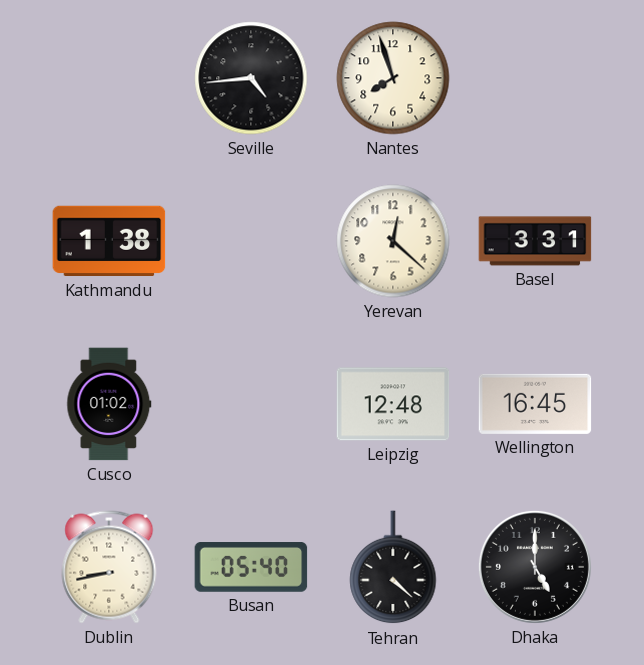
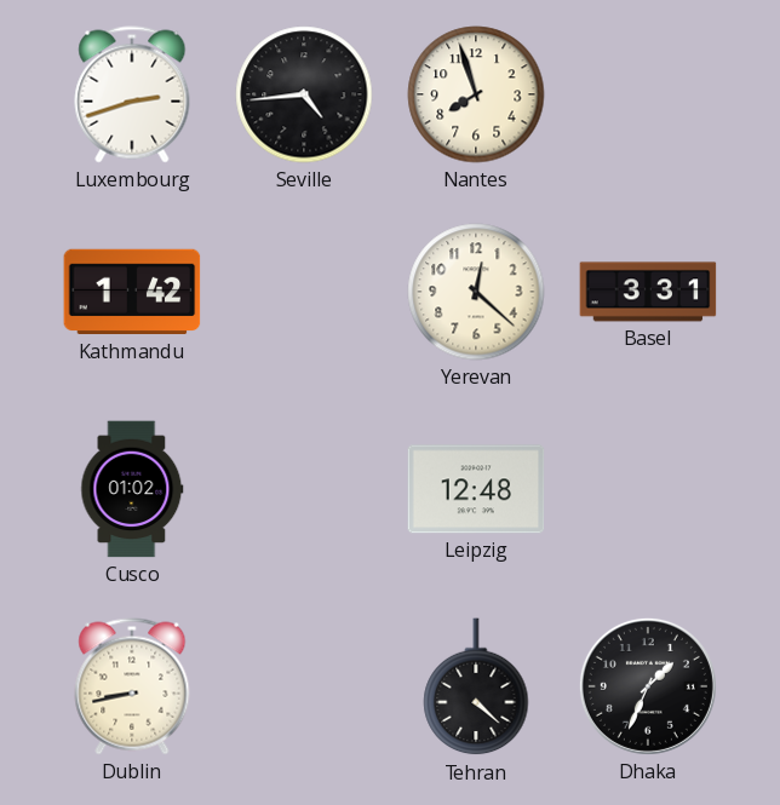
Luxembourg: none -> 2:42
Kathmandu: 1:38 -> 1:42
Wellington: 16:45 -> none
Busan: 05:40 -> none
Dhaka: 5:00 -> 1:34
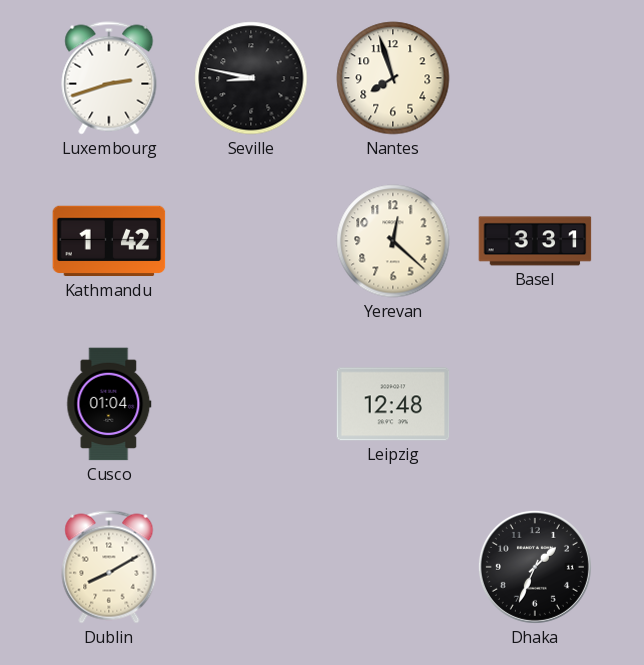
Seville: 4:44 -> 8:47
Cusco: 01:02 -> 01:04
Dublin: 8:43 -> 8:10
Tehran: 4:22 -> none
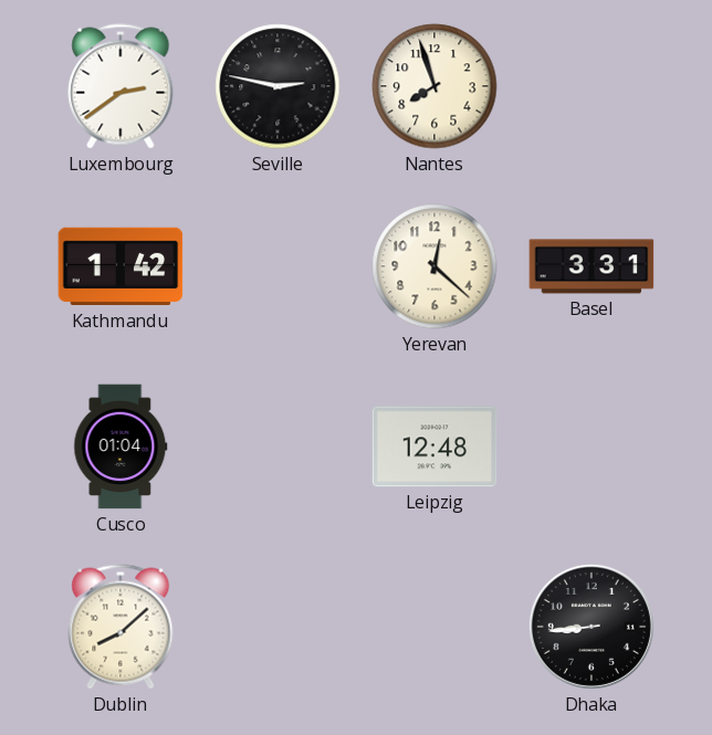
Luxembourg: 2:42 -> 2:39
Seville: 8:47 -> 2:47
Dublin: 8:10 -> 8:08
Dhaka: 1:34 -> 8:44
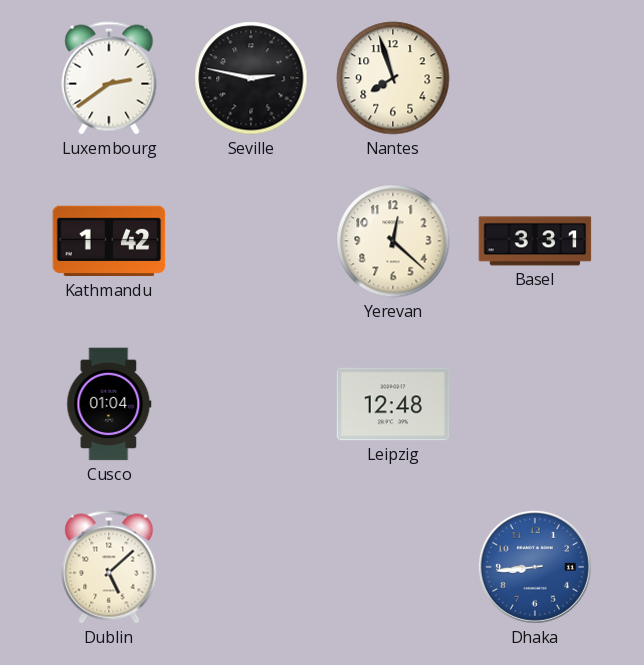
Dublin: 8:08 -> 5:08
Dhaka dial: black -> blue
